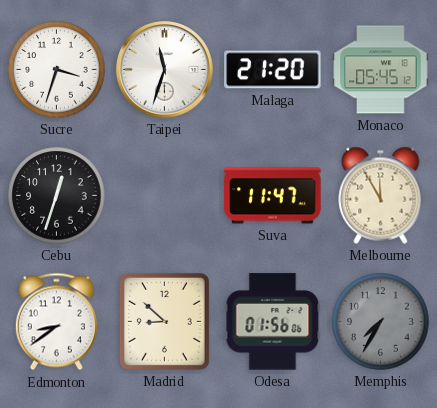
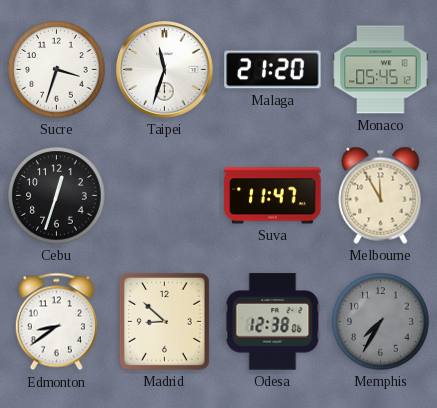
Odesa: 01:56 -> 12:38
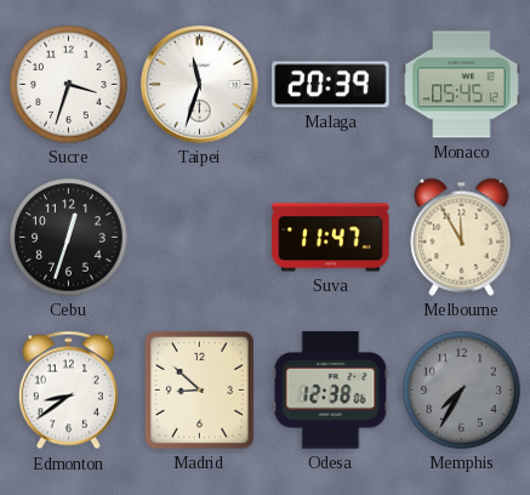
Malaga: 21:20 -> 20:39
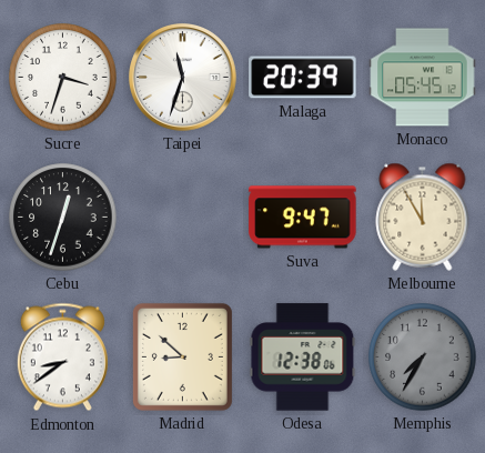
Suva: 11:47 -> 9:47
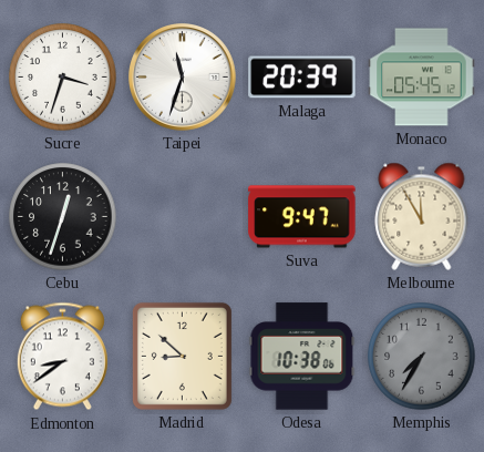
Odesa: 12:38 -> 10:38
